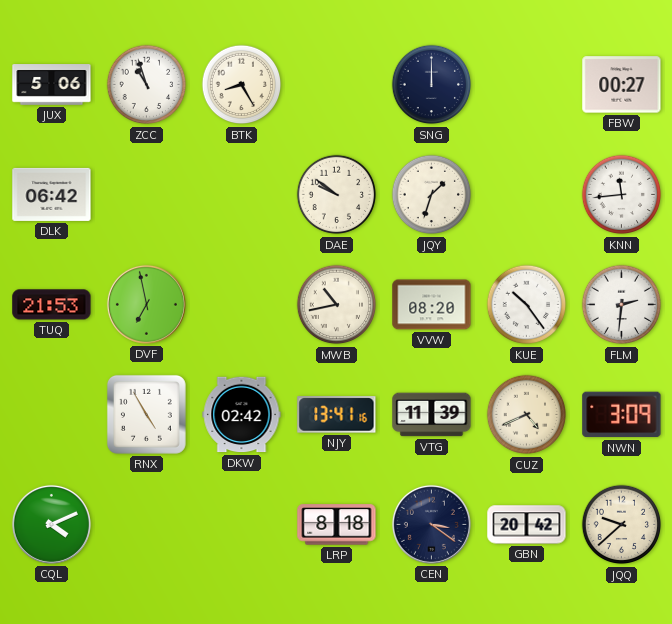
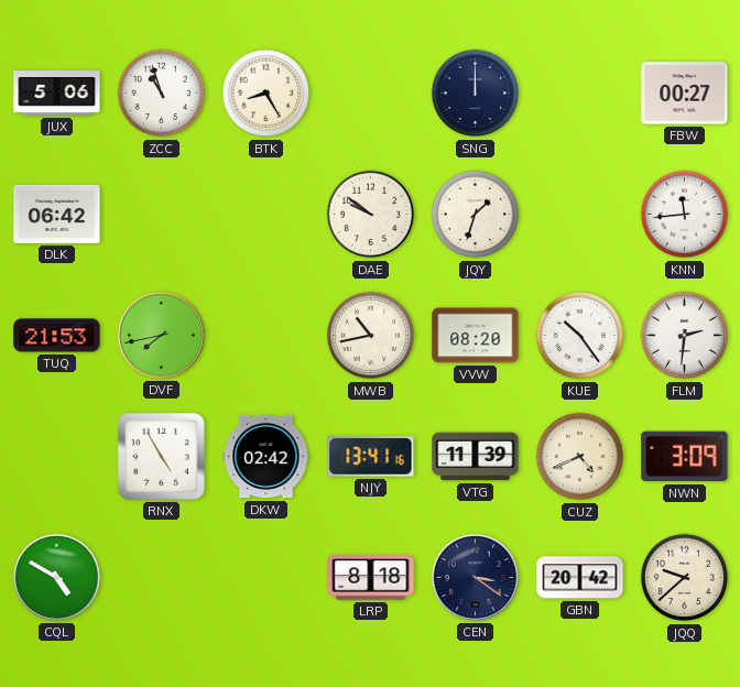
DVF: 6:58 -> 7:43
CQL: 4:11 -> 4:50
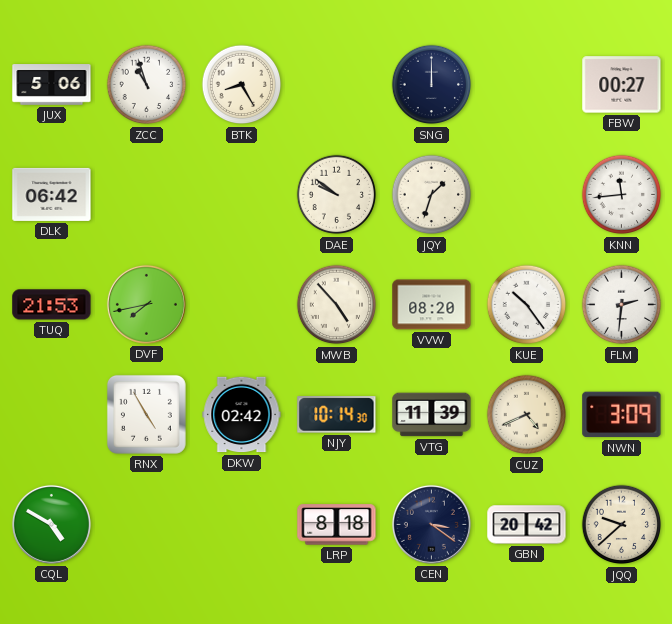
MWB: 10:43 -> 4:53
NJY: 13:41 -> 10:14
